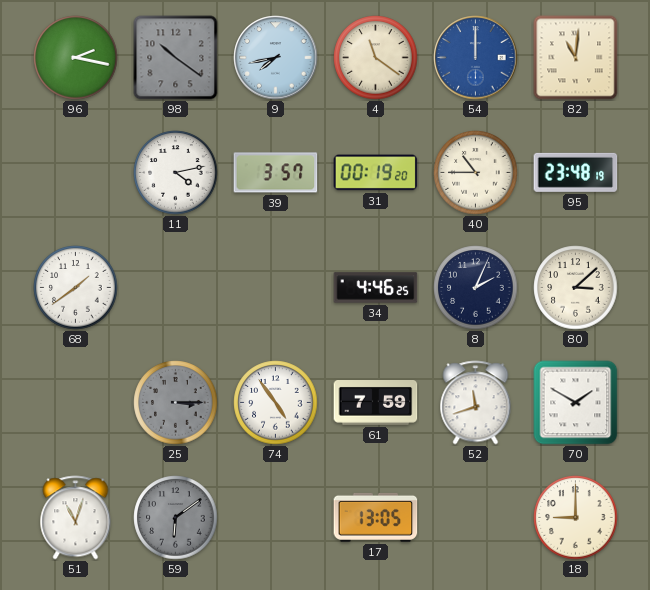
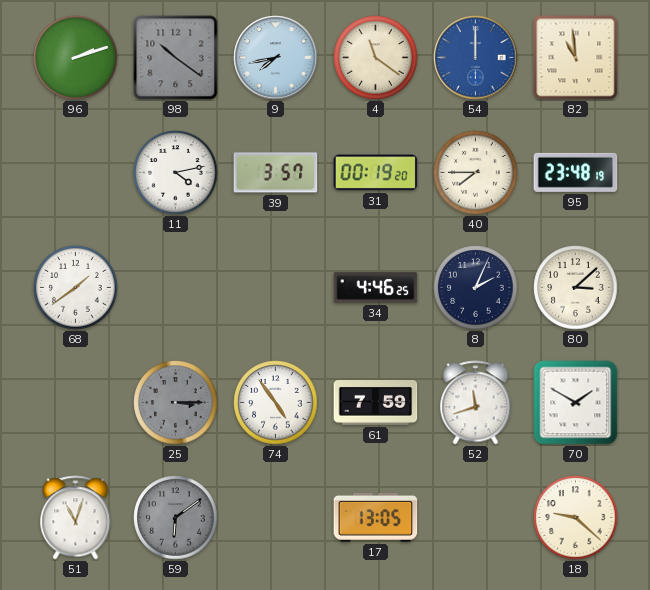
96: 2:17 -> 2:12
82: 11:01 -> 10:59
40: 10:45 -> 7:45
18: 9:00 -> 9:22
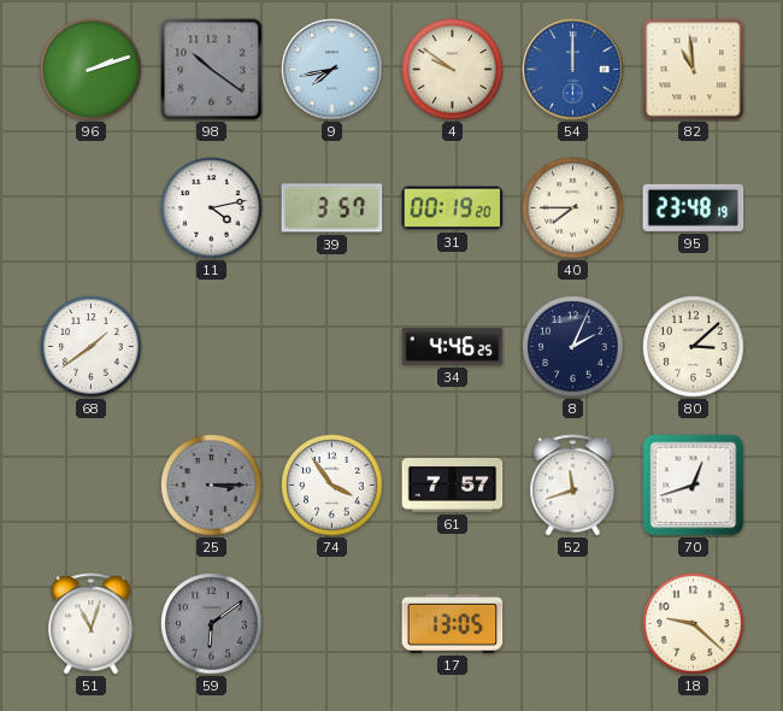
4: 11:21 -> 9:51
74: 4:54 -> 3:54
61: 7:59 -> 7:57
70: 1:50 -> 12:42
